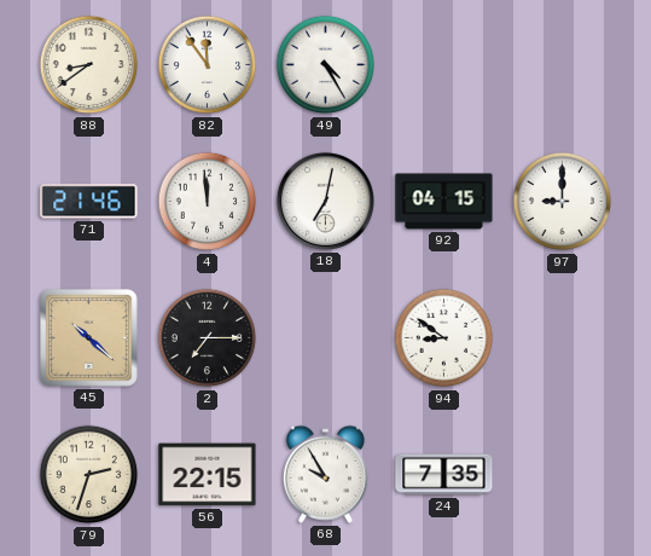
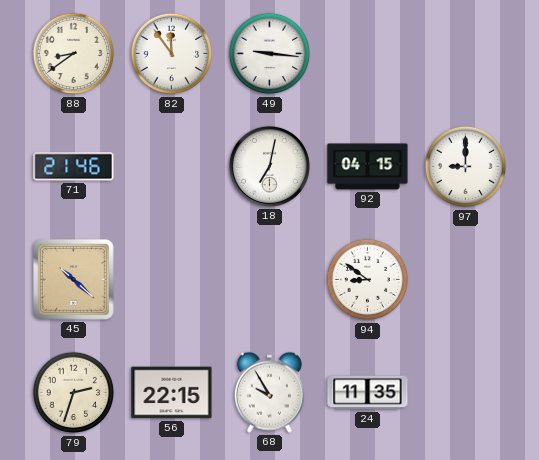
49: 4:25 -> 9:16
4: 11:59 -> none
2: 7:15 -> none
24: 7:35 -> 11:35
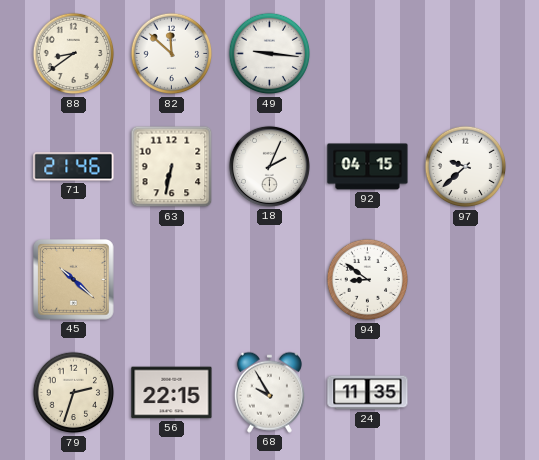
82: 11:54 -> 11:52
63: none -> 6:32
18: 7:02 -> 2:04
97: 9:00 -> 9:38
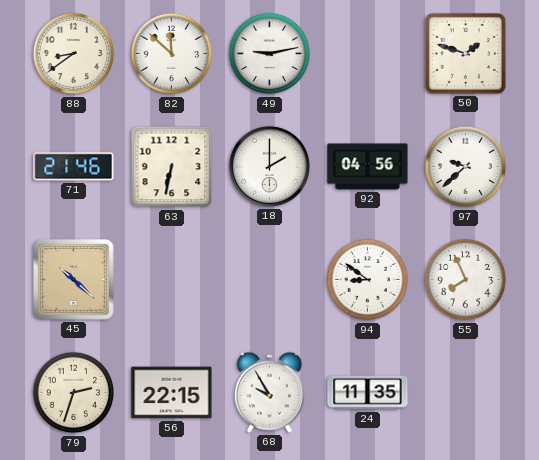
49: 9:16 -> 9:13
50: none -> 1:48
18: 2:04 -> 2:00
92: 04:15 -> 04:56
55: none -> 7:56
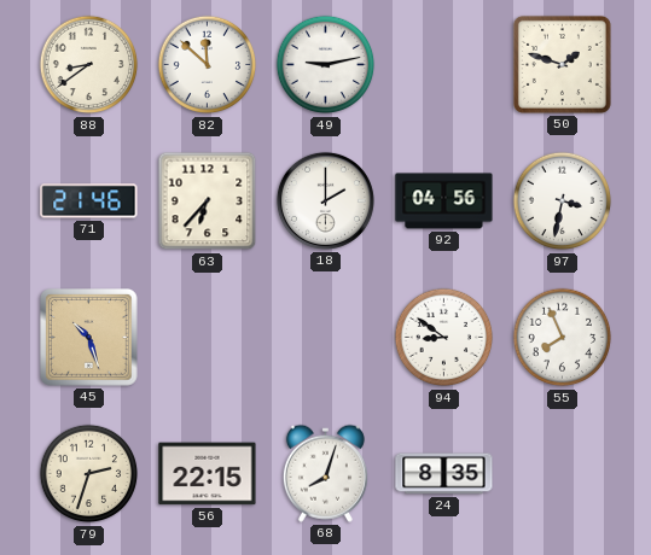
63: 6:32 -> 6:37
97: 9:38 -> 3:32
45: 10:22 -> 10:27
68: 9:55 -> 8:03
24: 11:35 -> 8:35
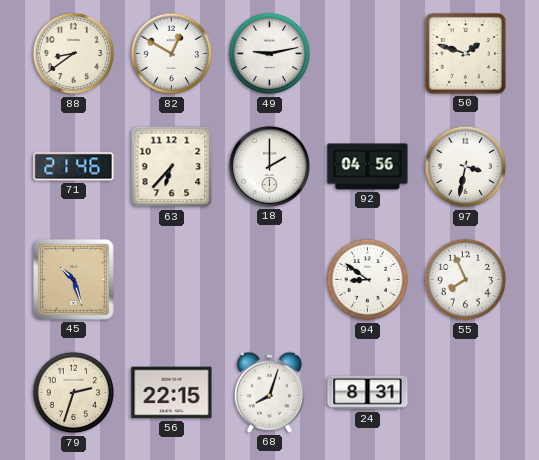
82: 11:52 -> 12:50
24: 8:35 -> 8:31
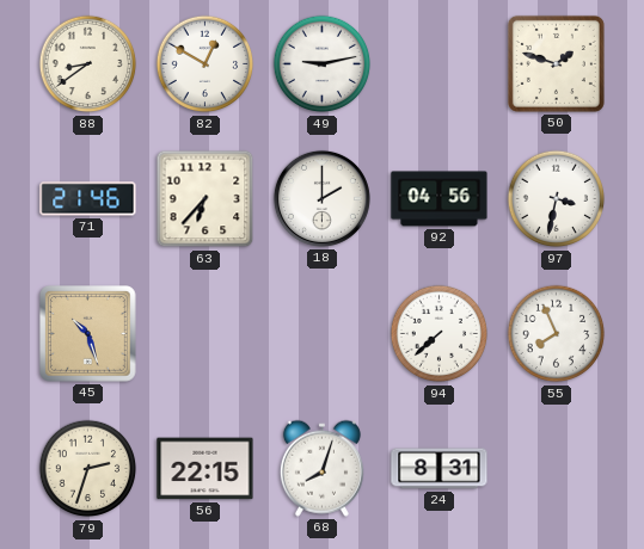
94: 8:51 -> 7:38
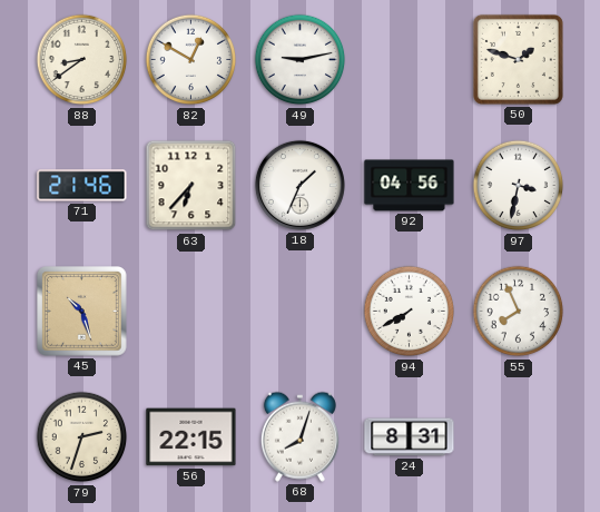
18: 2:00 -> 1:34
94: 7:38 -> 7:40
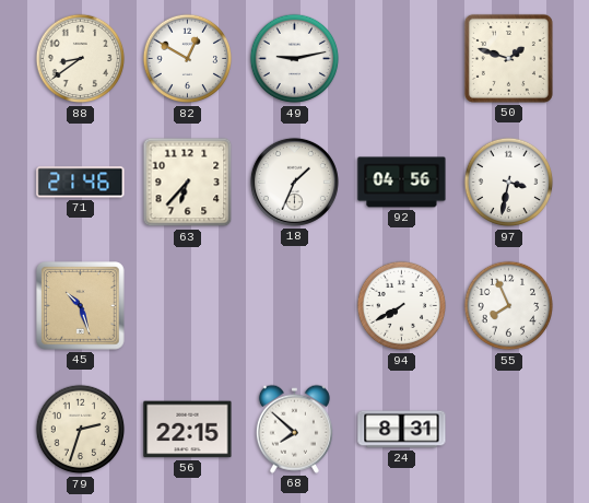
68: 8:03 -> 7:52
